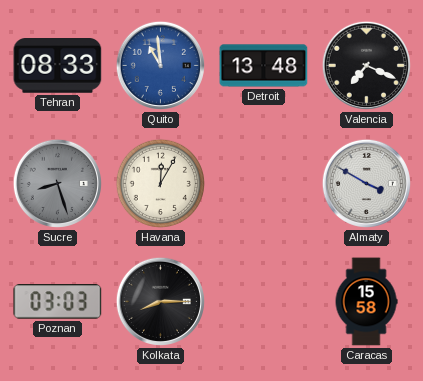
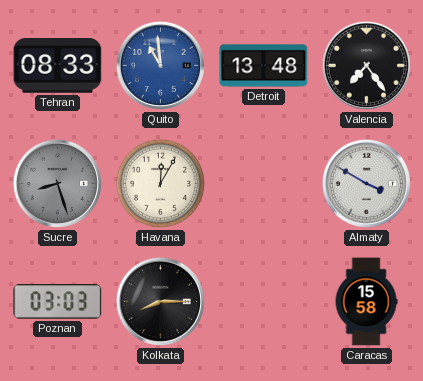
Valencia: 7:19 -> 7:24
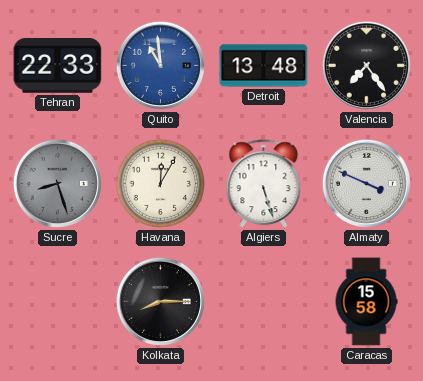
Tehran: 08:33 -> 22:33
Algiers: none -> 5:27
Almaty: 3:50 -> 3:49
Poznan: 03:03 -> none
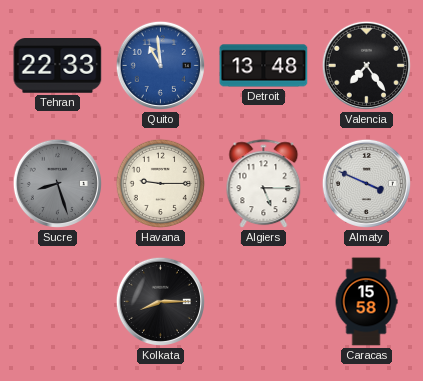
Havana: 12:05 -> 9:15
Algiers: 5:27 -> 5:15
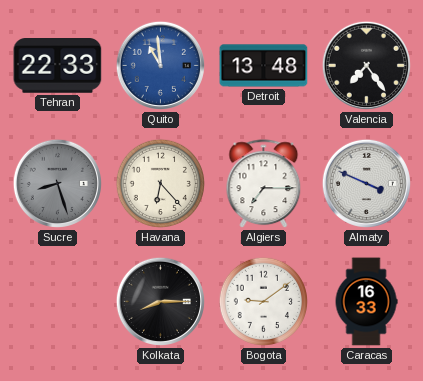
Havana: 9:15 -> 6:23
Algiers: 5:15 -> 7:15
Bogota: none -> 9:09
Caracas: 15:58 -> 16:33
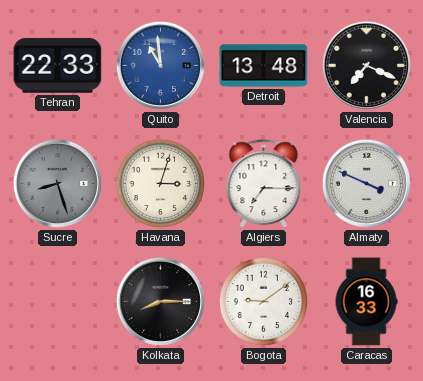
Valencia: 7:24 -> 7:19
Havana: 6:23 -> 3:03
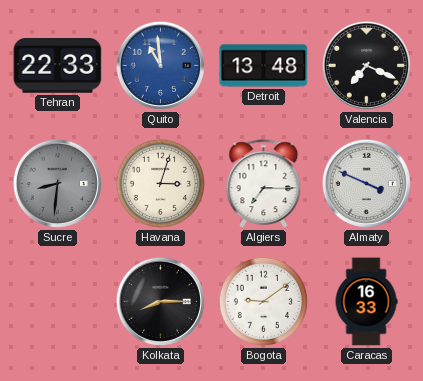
Sucre: 8:27 -> 8:31
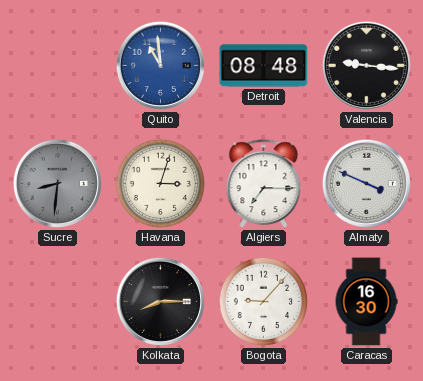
Tehran: 22:33 -> none
Detroit: 13:48 -> 08:48
Valencia: 7:19 -> 9:16
Bogota: 9:09 -> 9:07
Caracas: 16:33 -> 16:30
